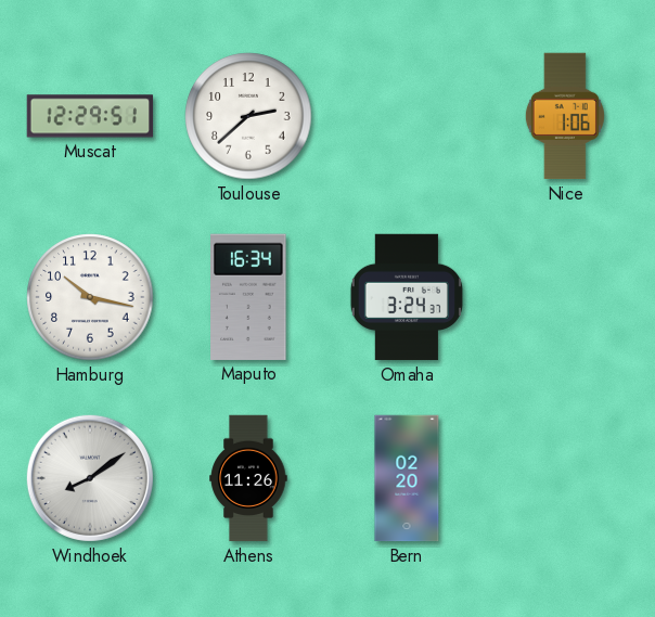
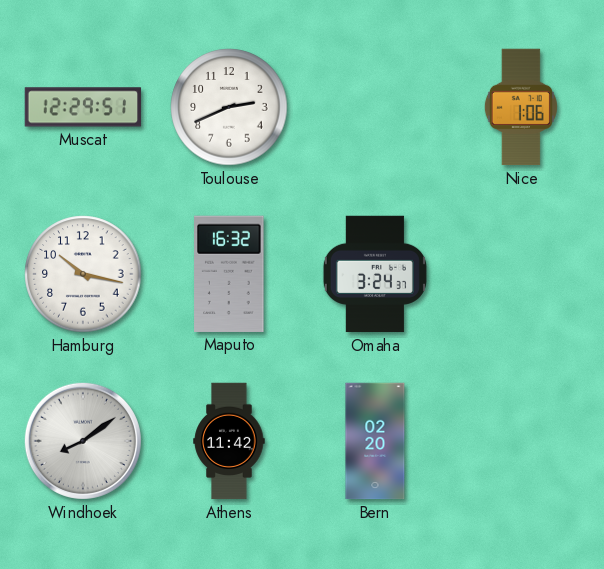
Toulouse: 2:38 -> 2:41
Maputo: 16:34 -> 16:32
Athens: 11:26 -> 11:42
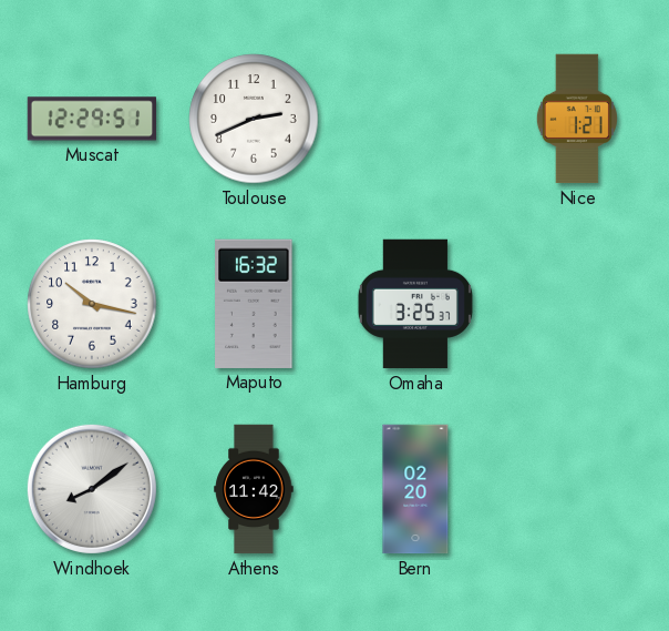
Nice: 1:06 -> 1:21
Omaha: 3:24 -> 3:25
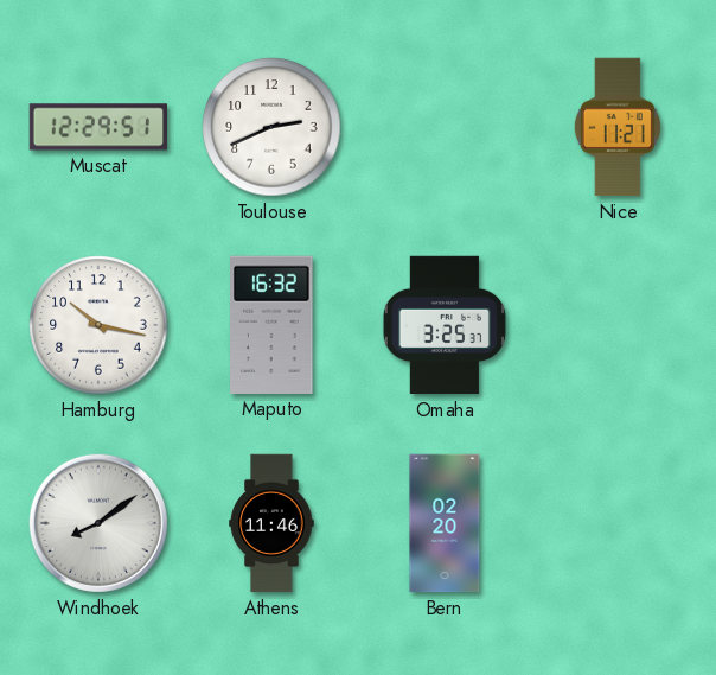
Nice: 1:21 -> 11:21
Athens: 11:42 -> 11:46
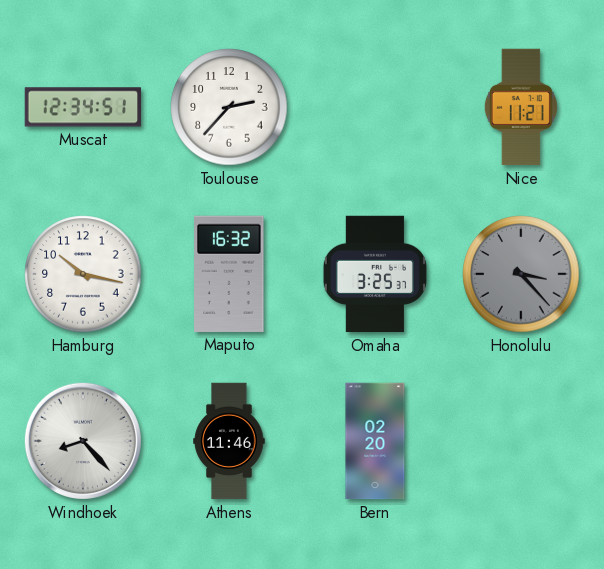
Muscat: 12:29 -> 12:34
Toulouse: 2:41 -> 2:37
Honolulu: none -> 3:23
Windhoek: 8:09 -> 8:23
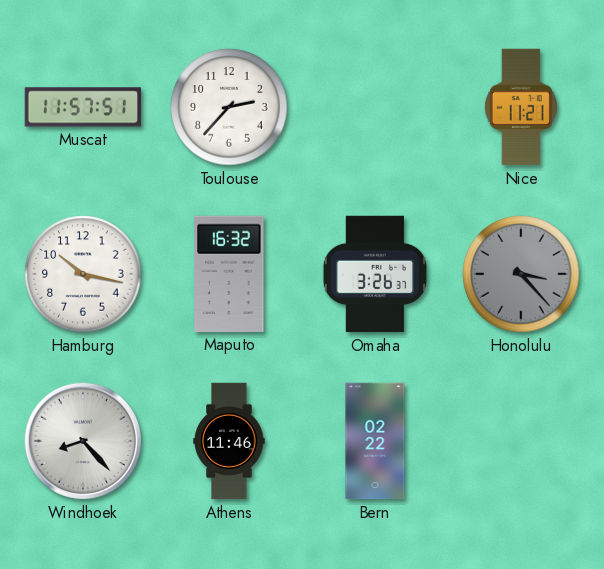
Muscat: 12:34 -> 11:57
Omaha: 3:25 -> 3:26
Bern: 02:20 -> 02:22
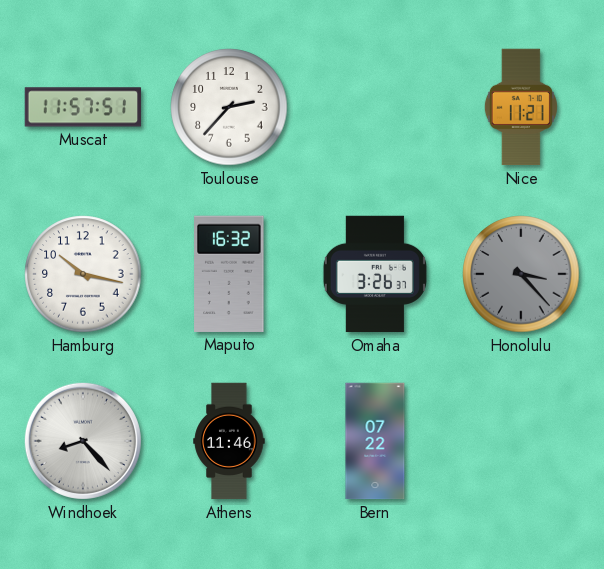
Bern: 02:22 -> 07:22
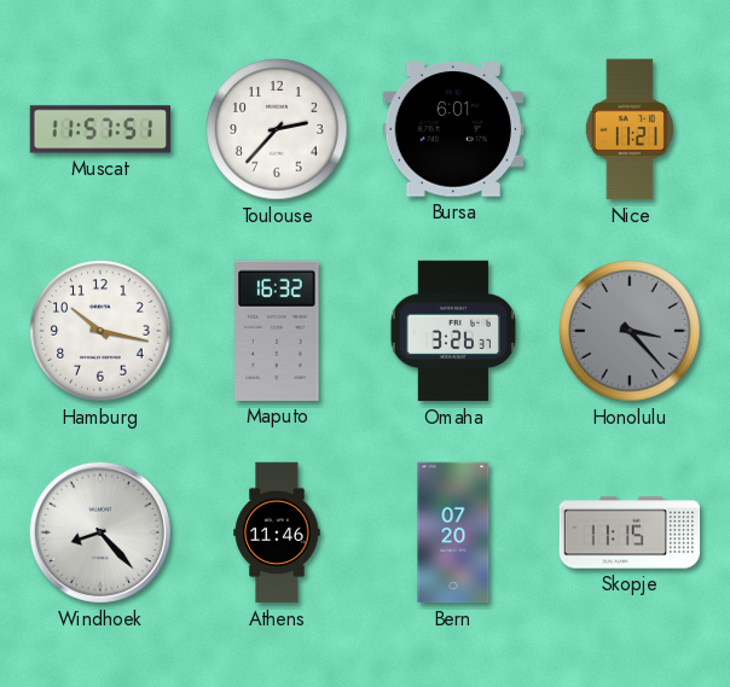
Bursa: none -> 6:01
Bern: 07:22 -> 07:20
Skopje: none -> 11:15
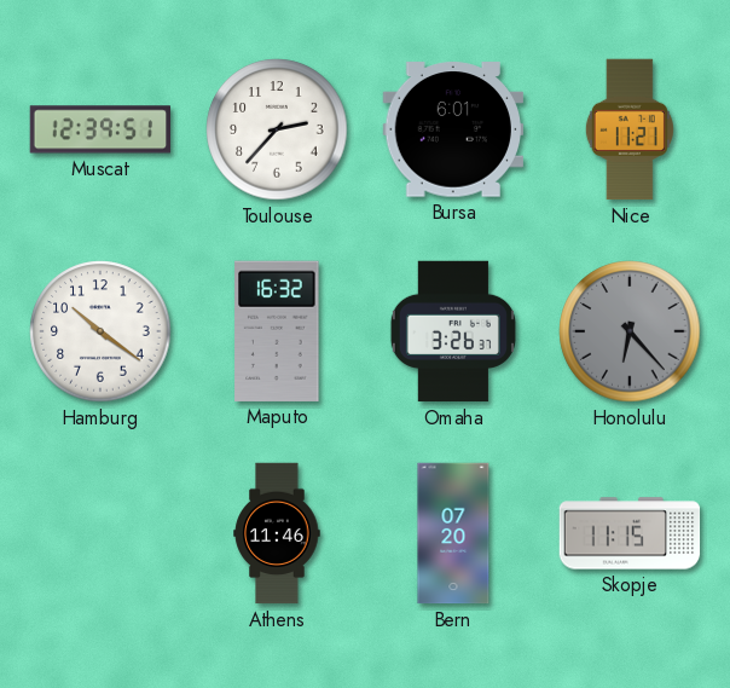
Muscat: 11:57 -> 12:39
Hamburg: 10:17 -> 10:21
Honolulu: 3:23 -> 6:23
Windhoek: 8:23 -> none
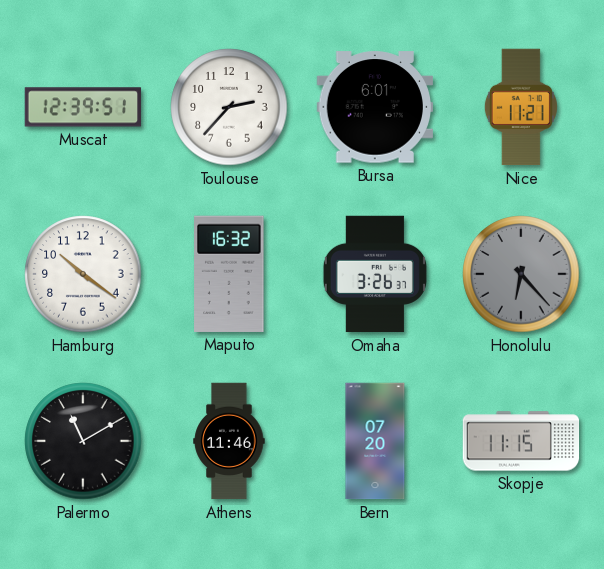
Palermo: none -> 11:10
